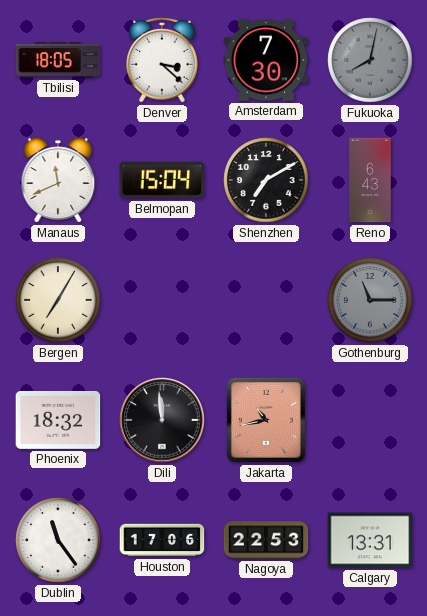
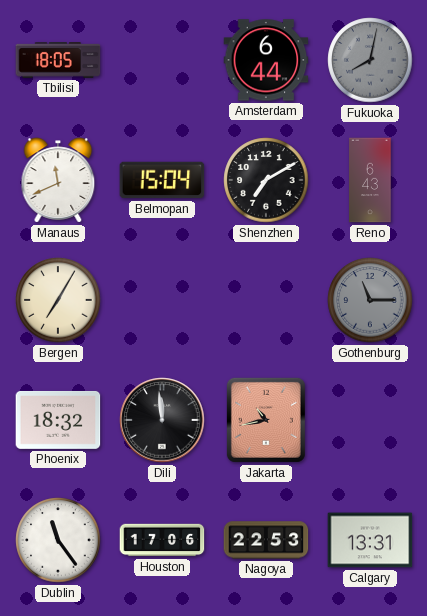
Denver: 3:22 -> none
Amsterdam: 7:30 -> 6:44
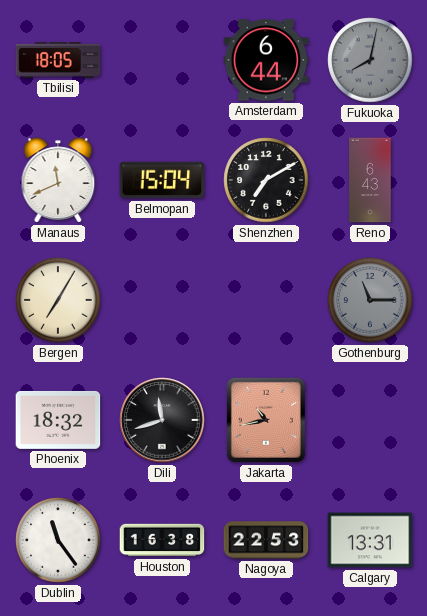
Dili: 11:59 -> 11:42
Houston: 17:06 -> 16:38
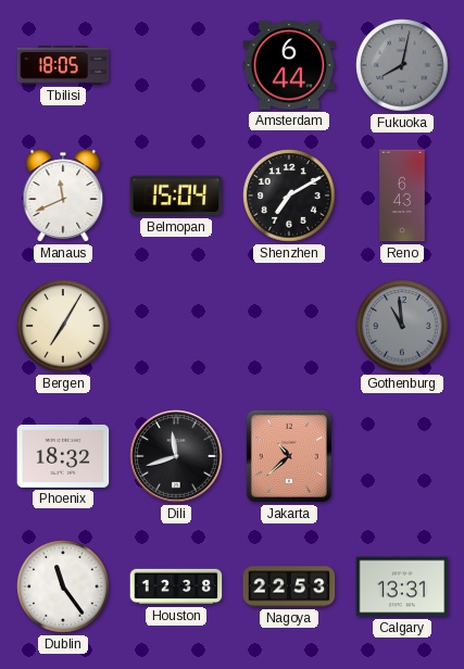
Gothenburg: 11:15 -> 10:59
Jakarta: 10:43 -> 10:38
Houston: 16:38 -> 12:38
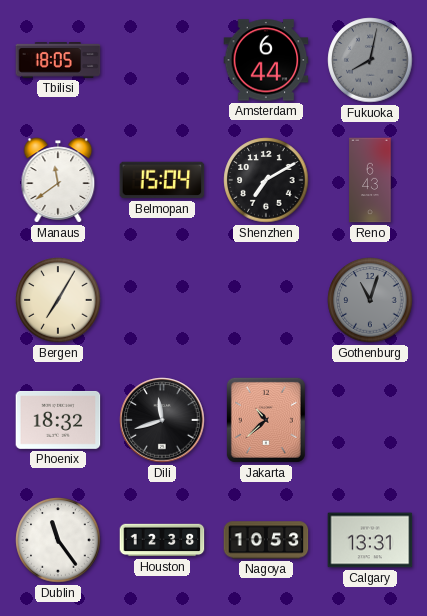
Manaus: 11:41 -> 11:39
Gothenburg: 10:59 -> 11:03
Nagoya: 22:53 -> 10:53
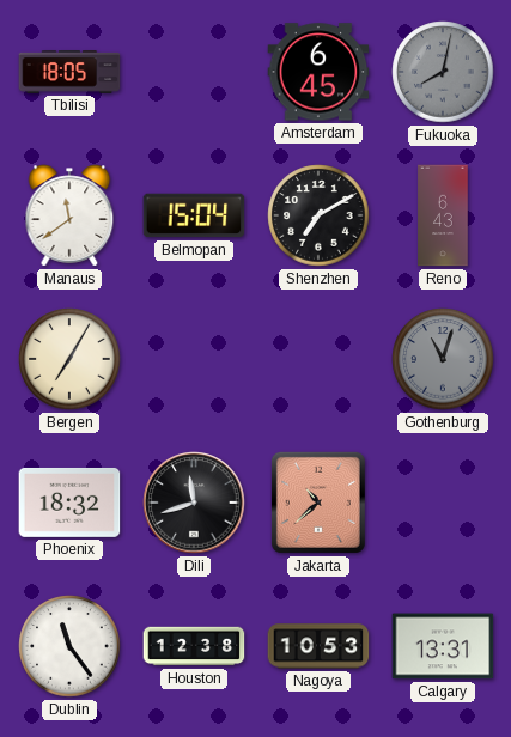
Amsterdam: 6:44 -> 6:45
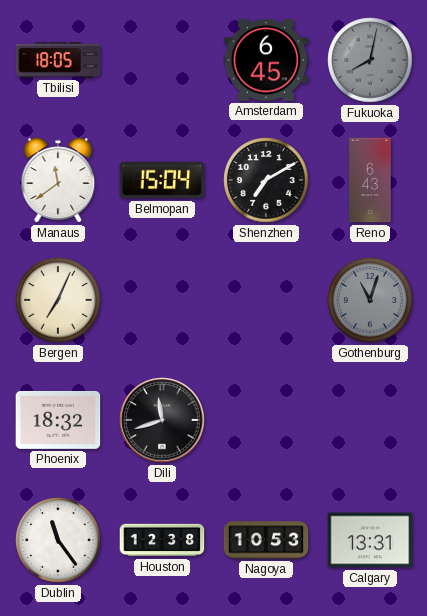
Bergen: 7:05 -> 7:04
Jakarta: 10:38 -> none
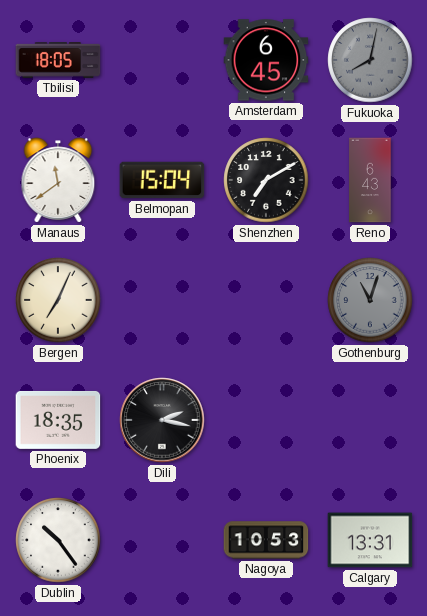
Phoenix: 18:32 -> 18:35
Dili: 11:42 -> 2:17
Dublin: 11:24 -> 10:24
Houston: 12:38 -> none
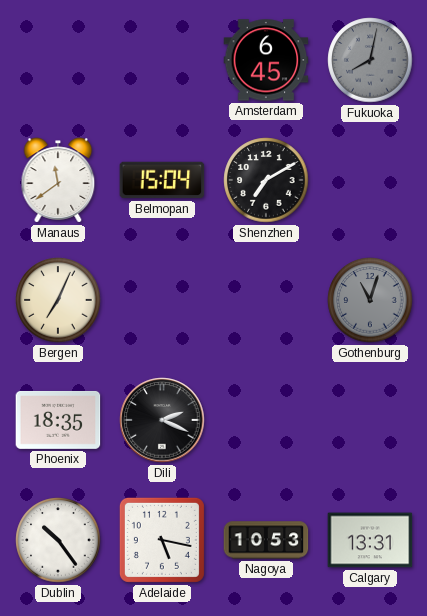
Tbilisi: 18:05 -> none
Reno: 6:43 -> none
Dili: 2:17 -> 2:19
Adelaide: none -> 5:17
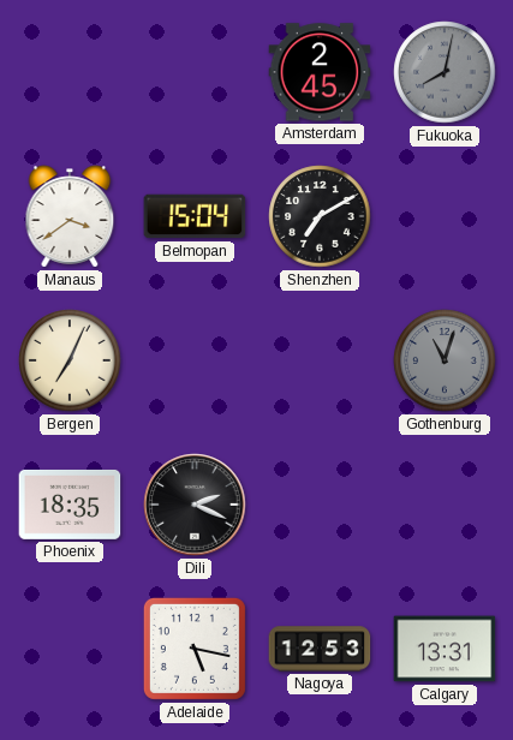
Amsterdam: 6:45 -> 2:45
Manaus: 11:39 -> 3:39
Dublin: 10:24 -> none
Nagoya: 10:53 -> 12:53
